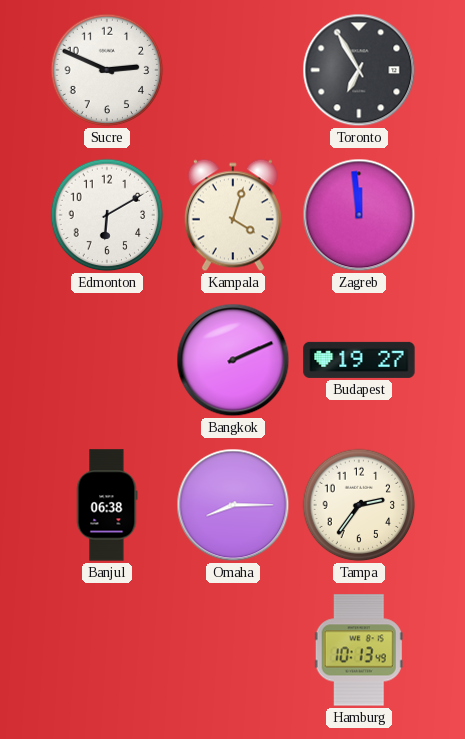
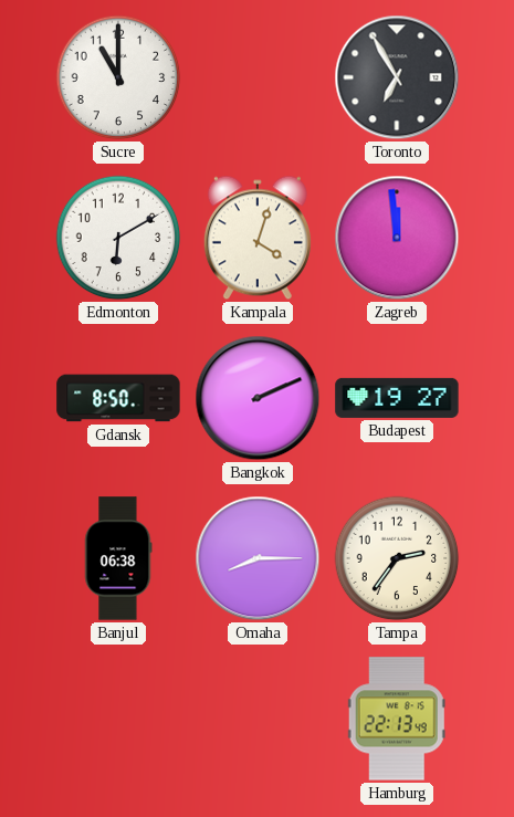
Sucre: 2:49 -> 11:00
Gdansk: none -> 8:50
Hamburg: 10:13 -> 22:13
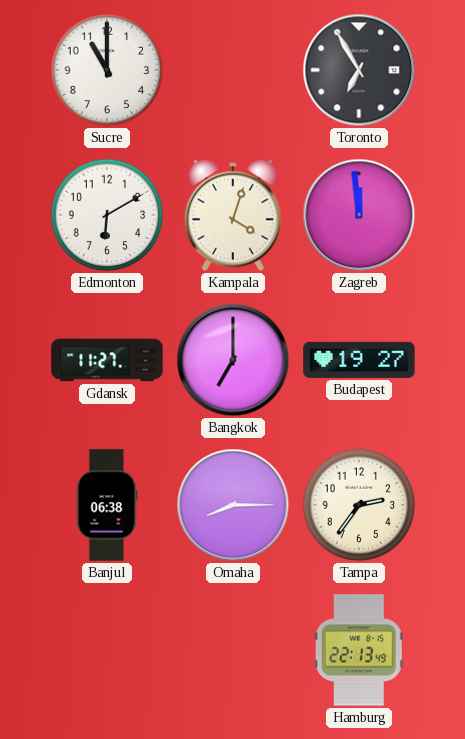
Gdansk: 8:50 -> 11:27
Bangkok: 2:11 -> 7:00
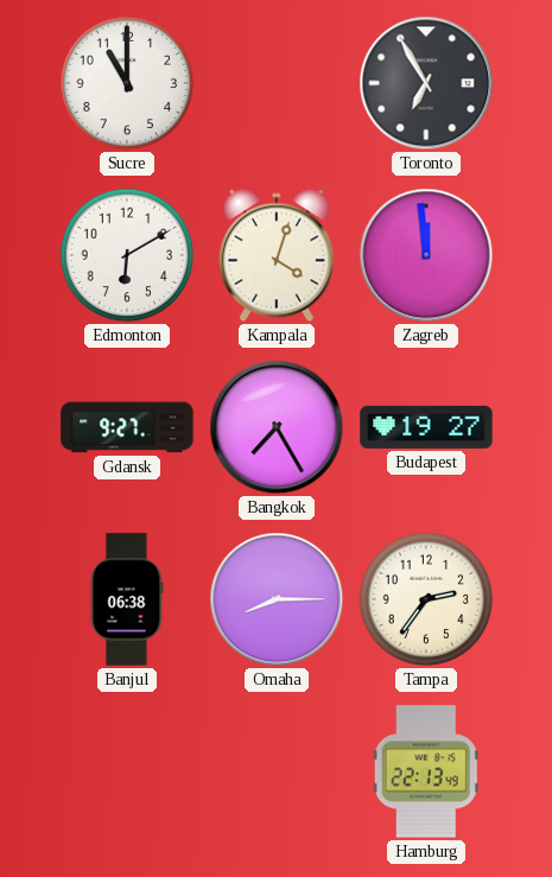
Gdansk: 11:27 -> 9:27
Bangkok: 7:00 -> 7:25
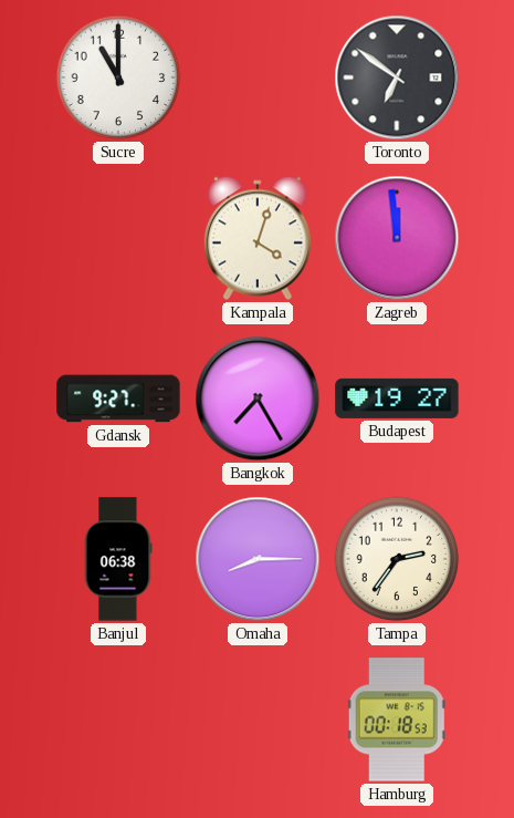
Toronto: 6:55 -> 6:51
Edmonton: 6:10 -> none
Hamburg: 22:13 -> 00:18
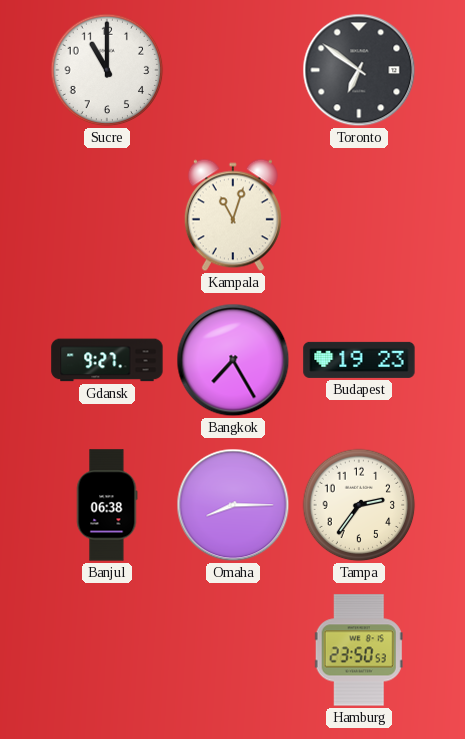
Kampala: 4:03 -> 11:03
Zagreb: 11:59 -> none
Budapest: 19:27 -> 19:23
Hamburg: 00:18 -> 23:50
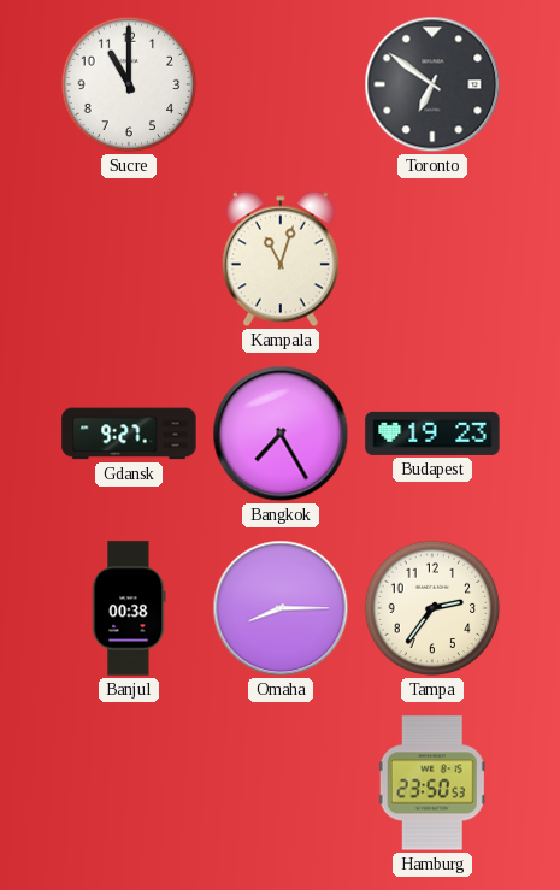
Banjul: 06:38 -> 00:38
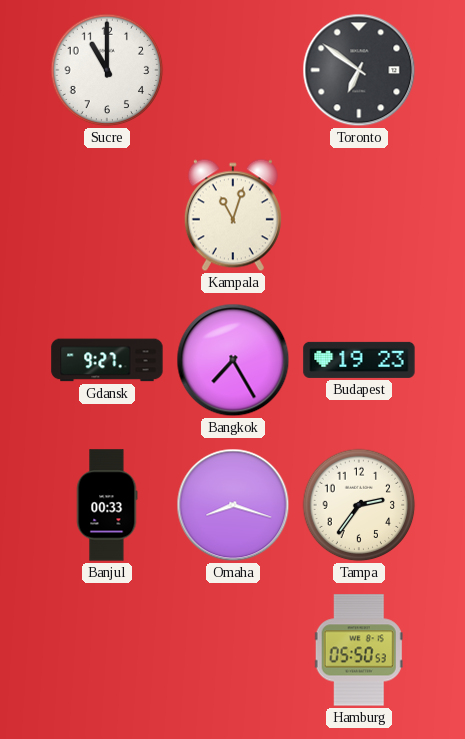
Banjul: 00:38 -> 00:33
Omaha: 8:15 -> 8:18
Hamburg: 23:50 -> 05:50
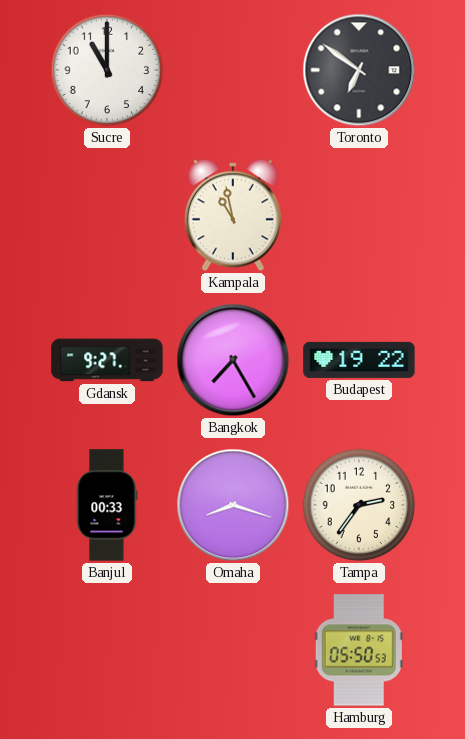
Kampala: 11:03 -> 10:58
Budapest: 19:23 -> 19:22
